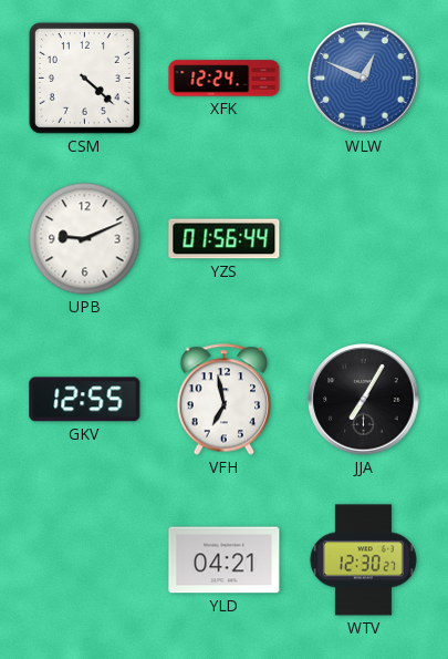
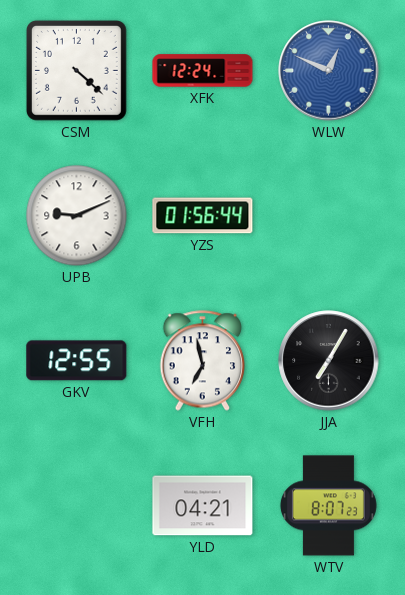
WTV: 12:30 -> 8:07
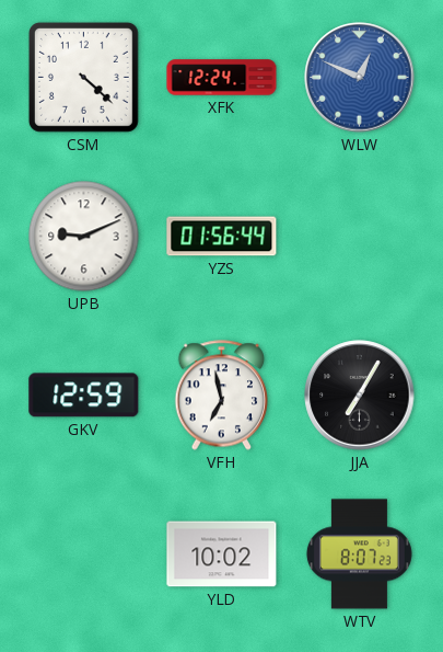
GKV: 12:55 -> 12:59
YLD: 04:21 -> 10:02
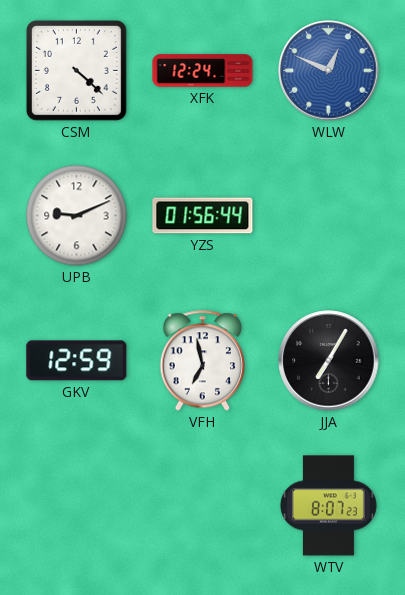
YLD: 10:02 -> none
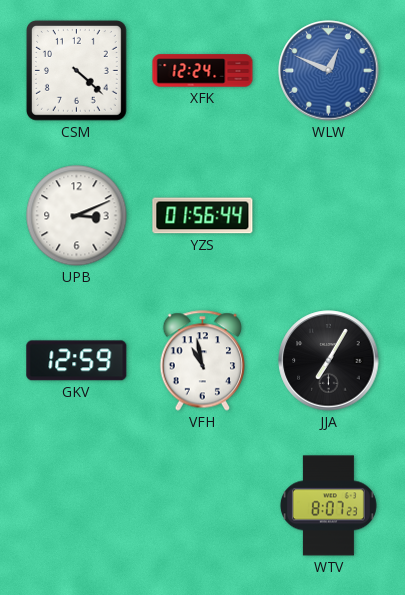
UPB: 9:11 -> 3:11
VFH: 6:58 -> 10:58
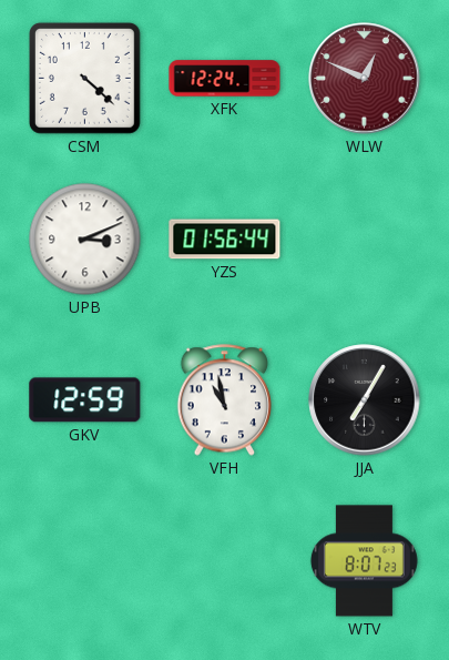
WLW dial: blue -> burgundy
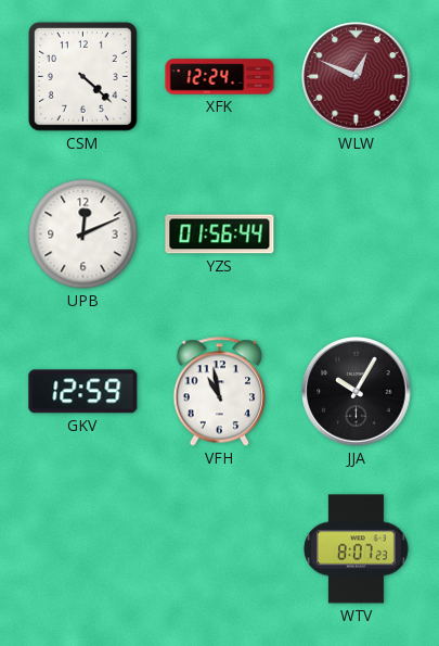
UPB: 3:11 -> 12:11
JJA: 7:05 -> 10:05
